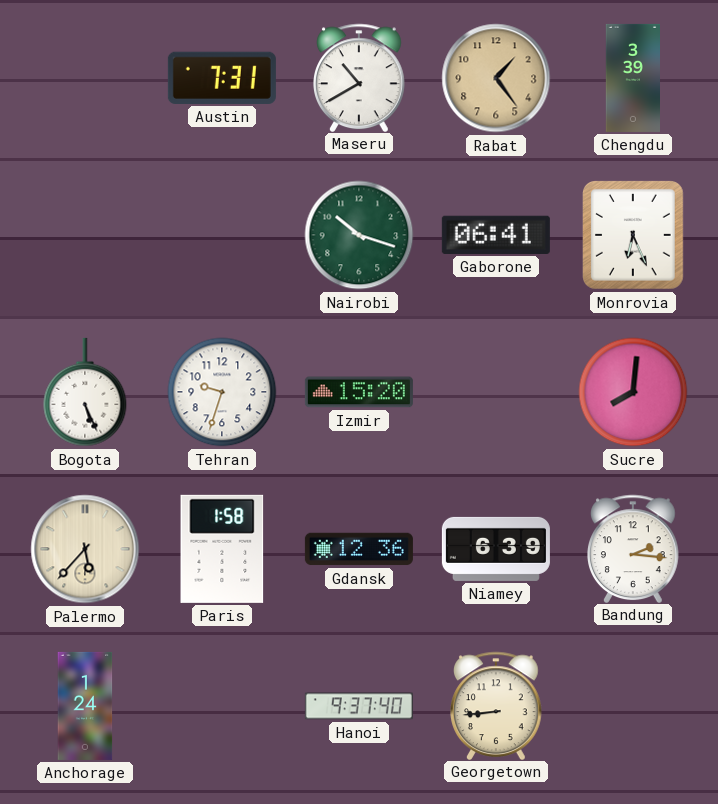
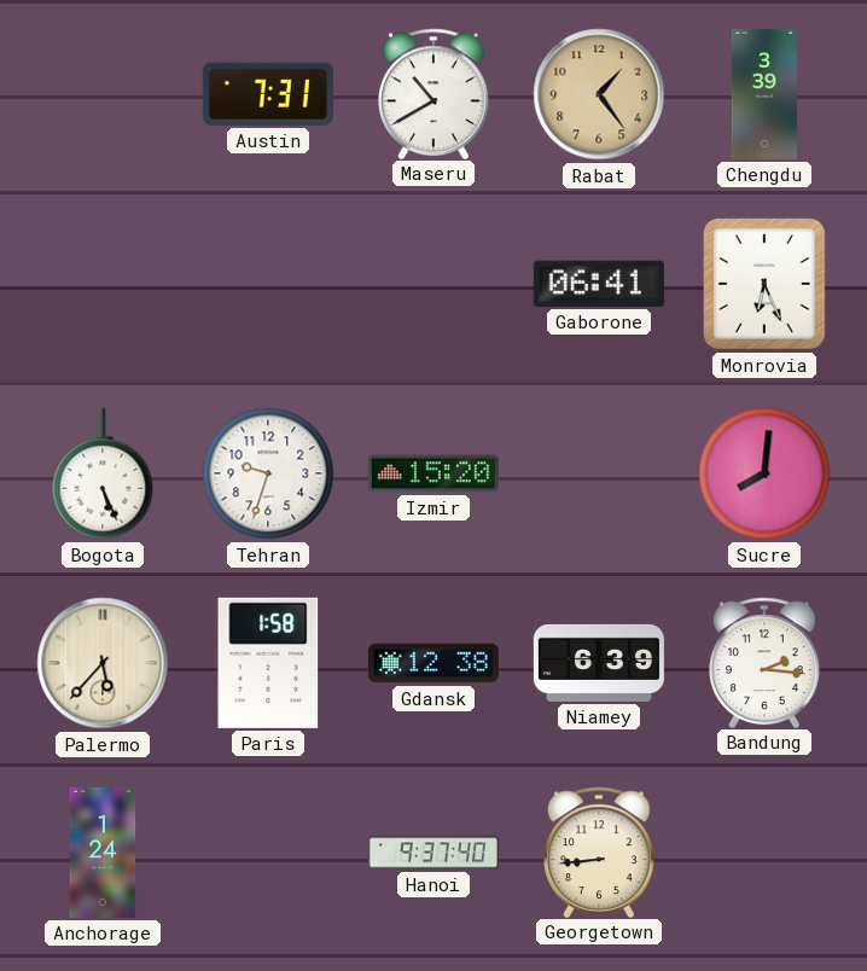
Nairobi: 10:18 -> none
Gdansk: 12:36 -> 12:38
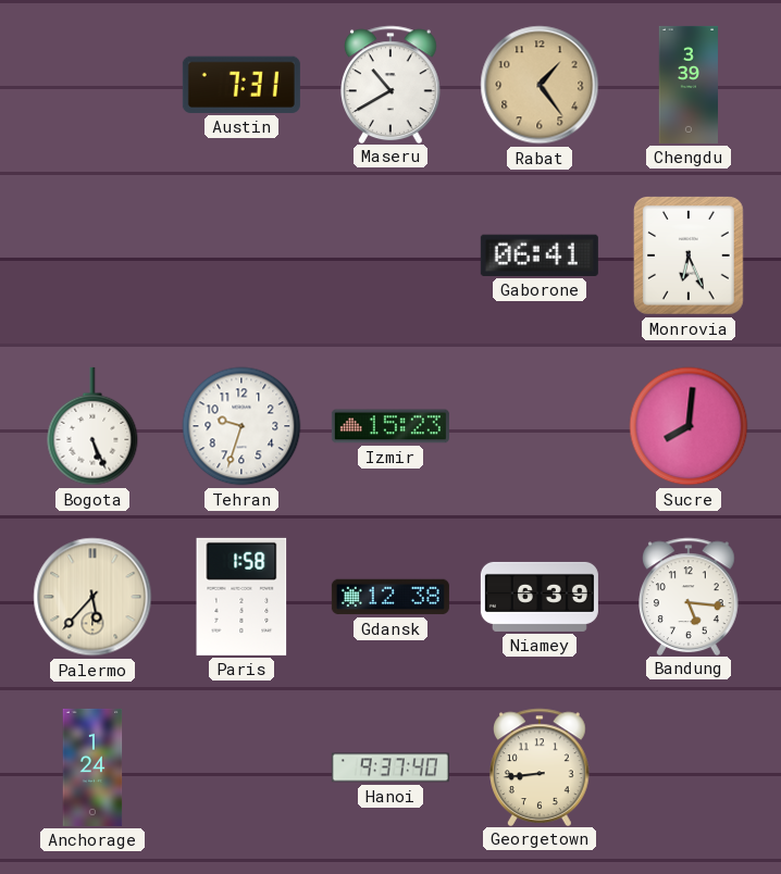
Izmir: 15:20 -> 15:23
Bandung: 2:16 -> 5:16
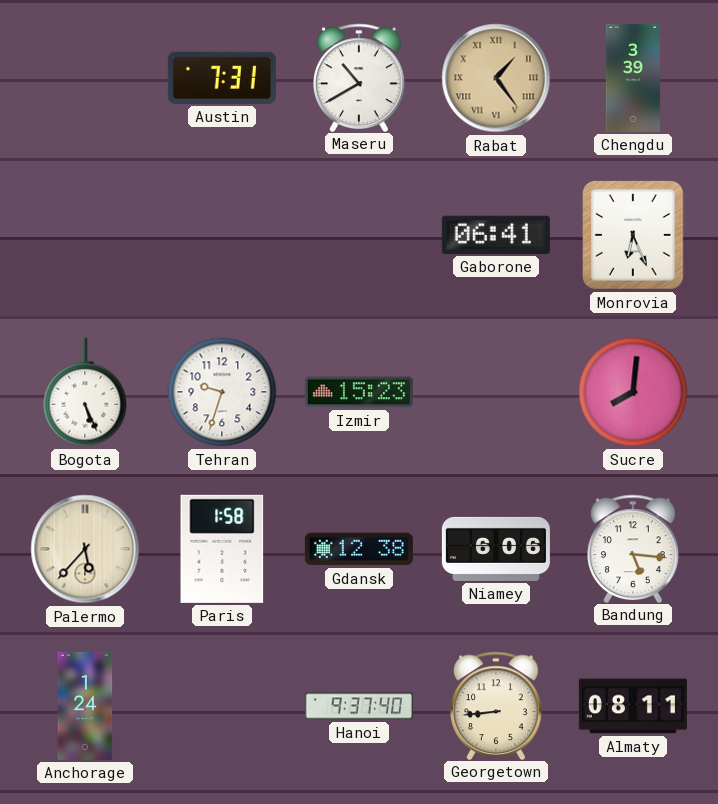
Rabat numerals: Arabic -> Roman
Niamey: 6:39 -> 6:06
Almaty: none -> 08:11
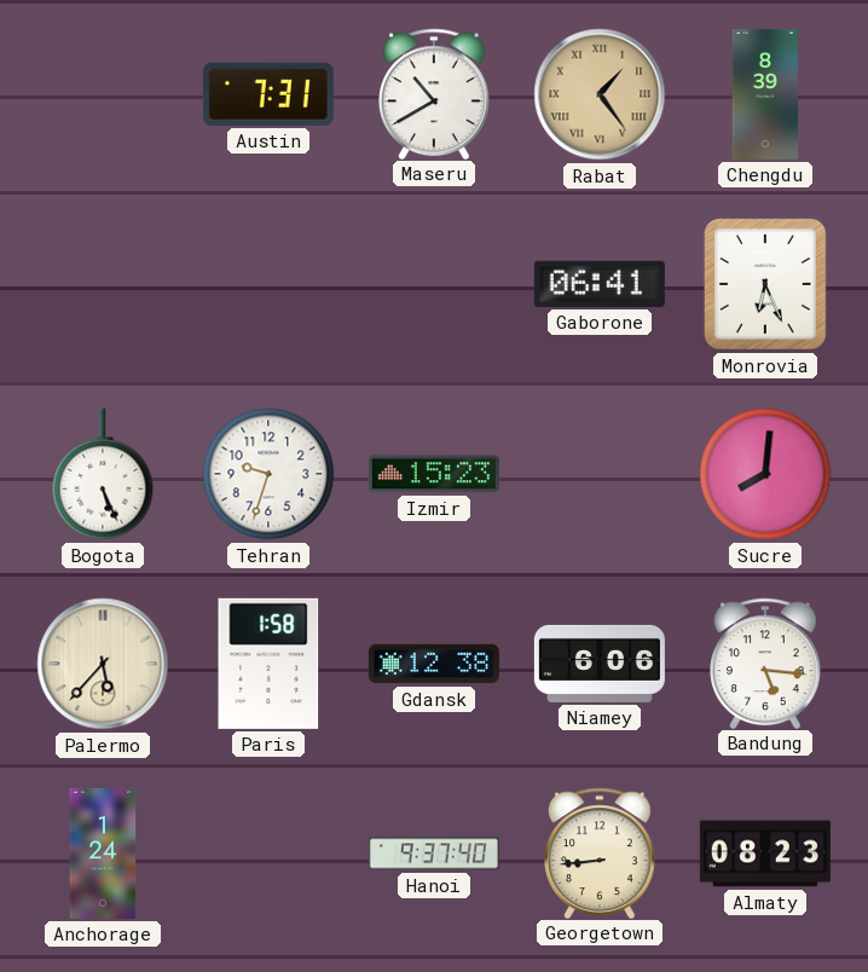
Chengdu: 3:39 -> 8:39
Almaty: 08:11 -> 08:23
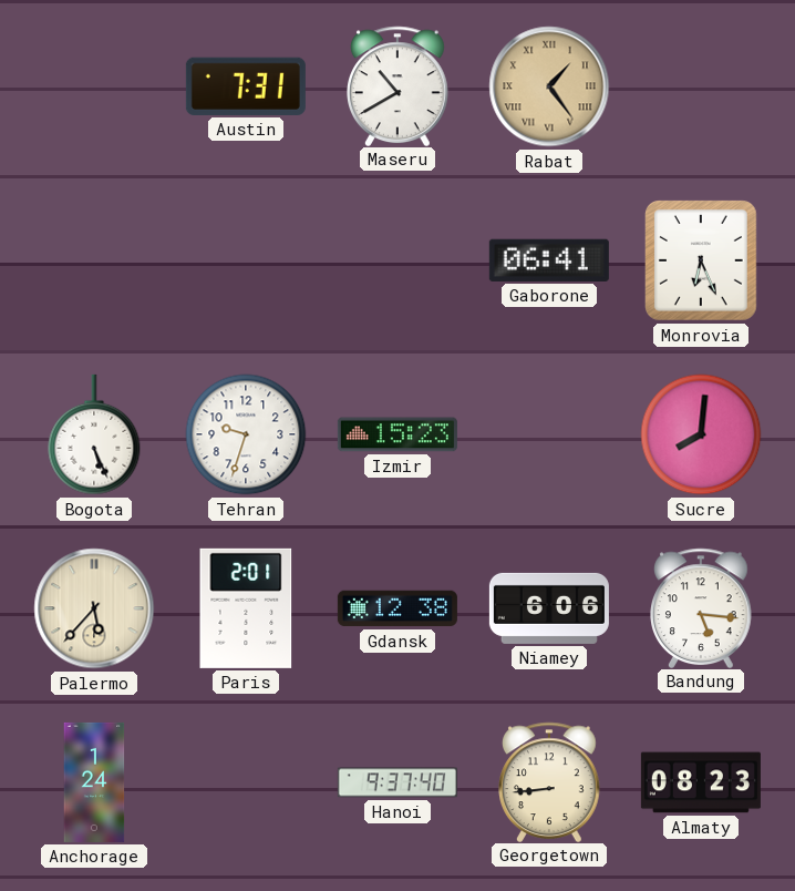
Chengdu: 8:39 -> none
Paris: 1:58 -> 2:01
